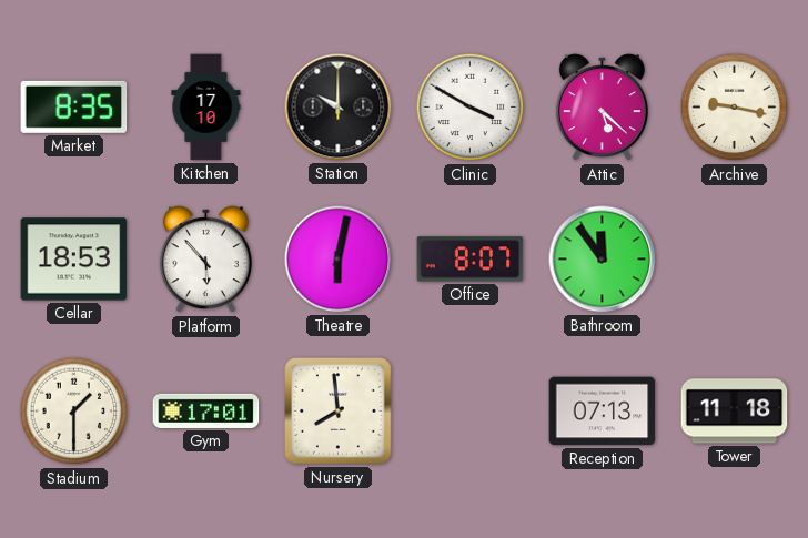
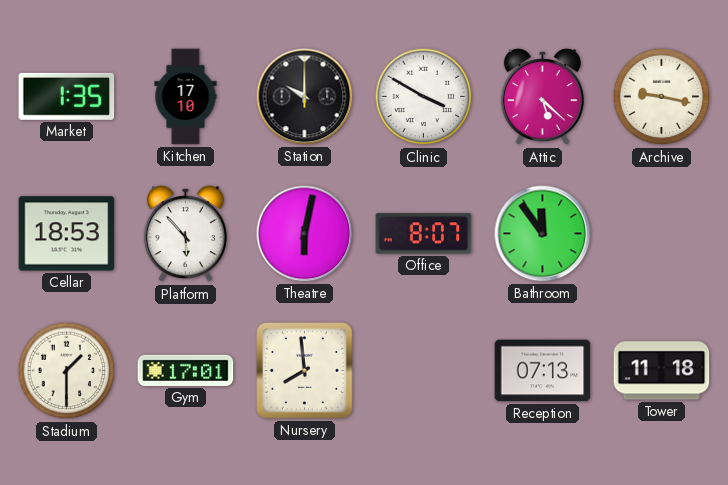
Market: 8:35 -> 1:35
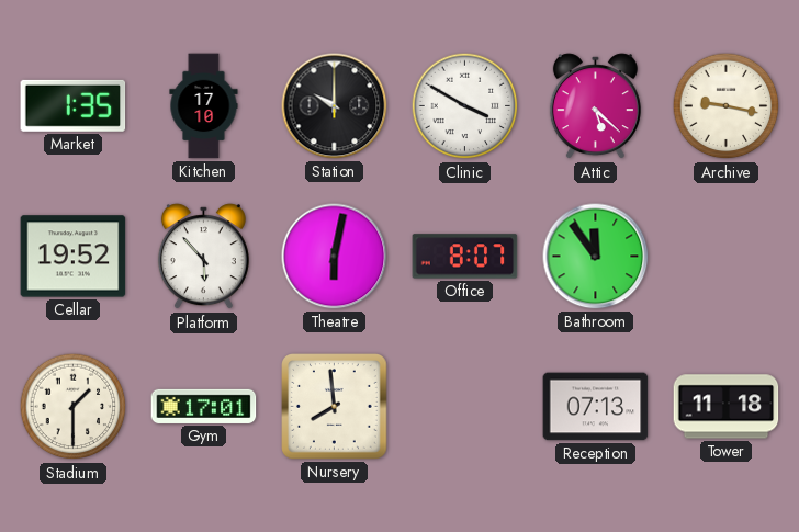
Cellar: 18:53 -> 19:52
